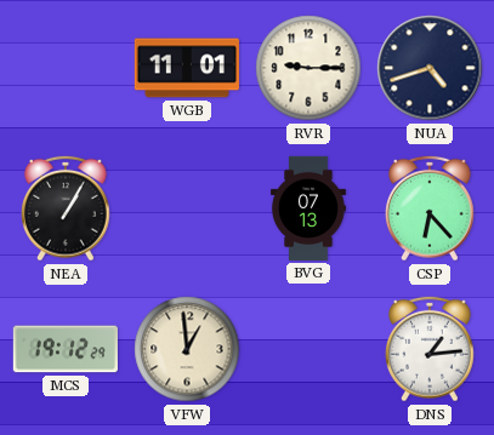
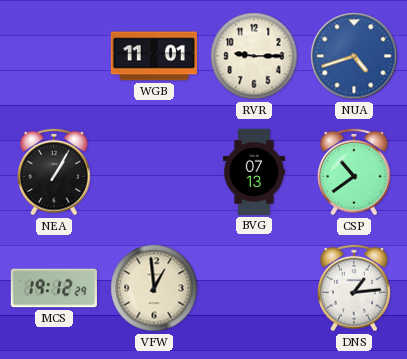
NUA dial: navy -> blue
CSP: 6:23 -> 10:39
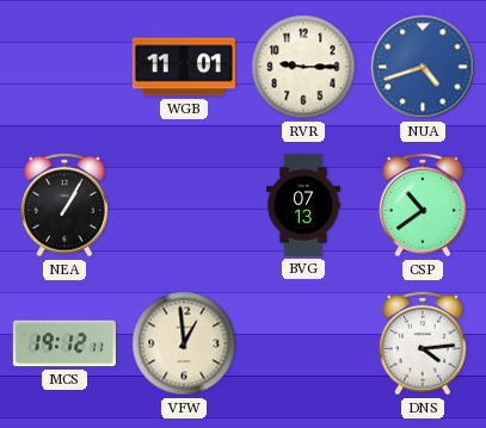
MCS: 19:12:29 -> 19:12:11
DNS: 1:14 -> 4:14
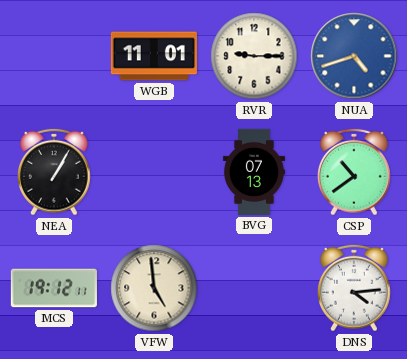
VFW: 12:59 -> 4:59
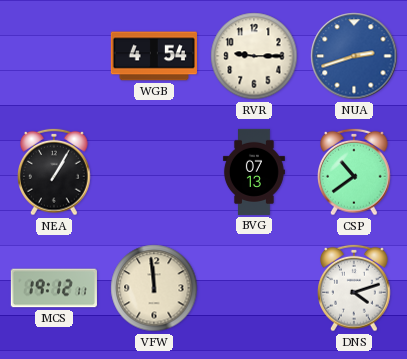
WGB: 11:01 -> 4:54
NUA: 4:42 -> 2:42
VFW: 4:59 -> 11:59
DNS: 4:14 -> 4:12
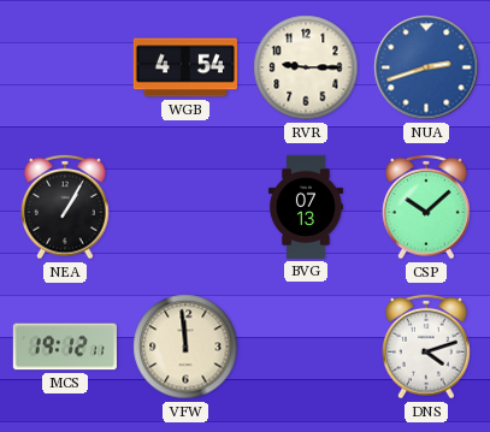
CSP: 10:39 -> 10:08
